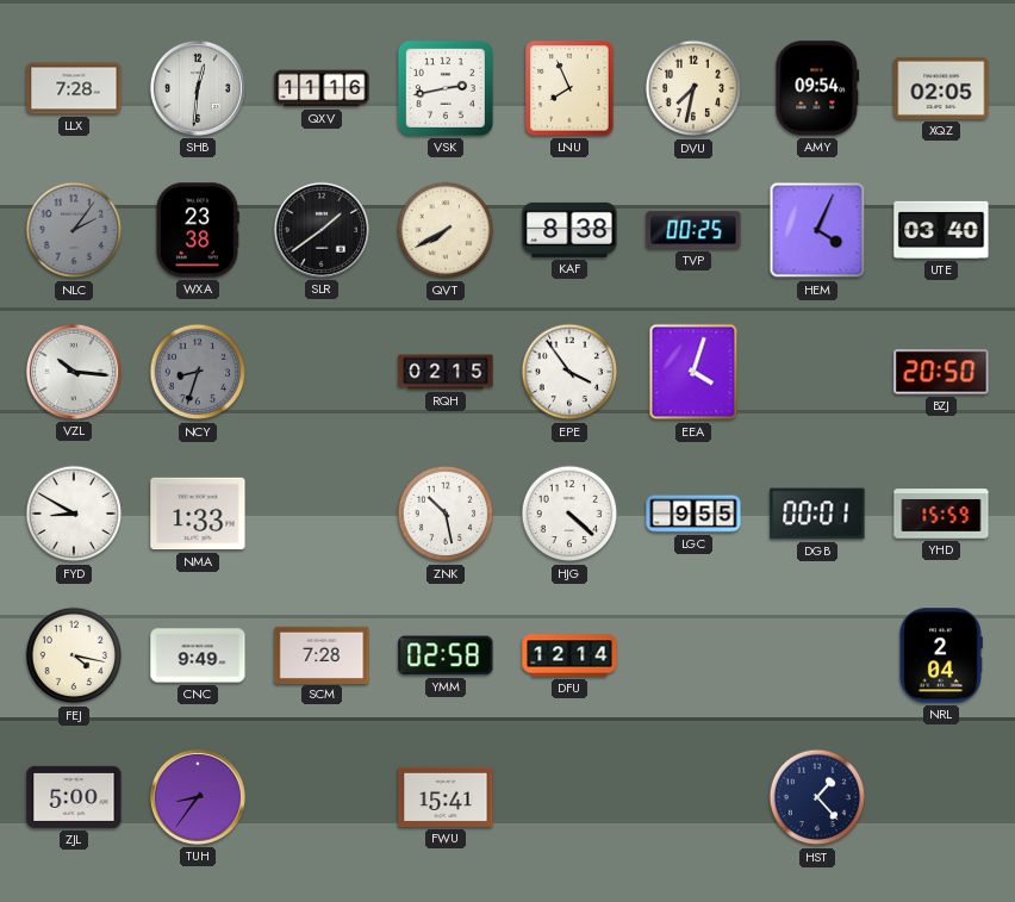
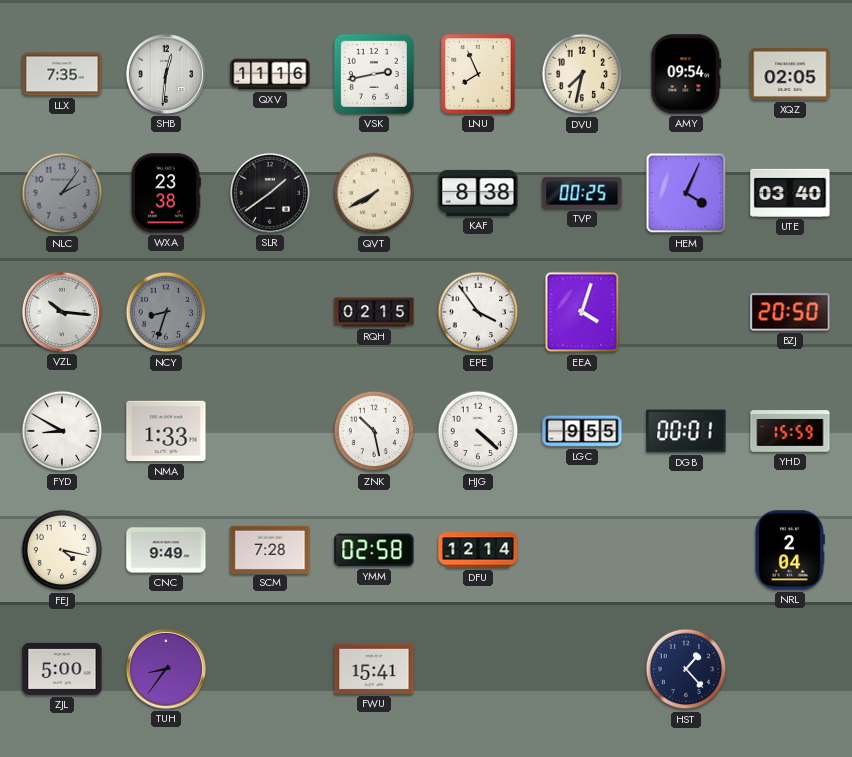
LLX: 7:28 -> 7:35
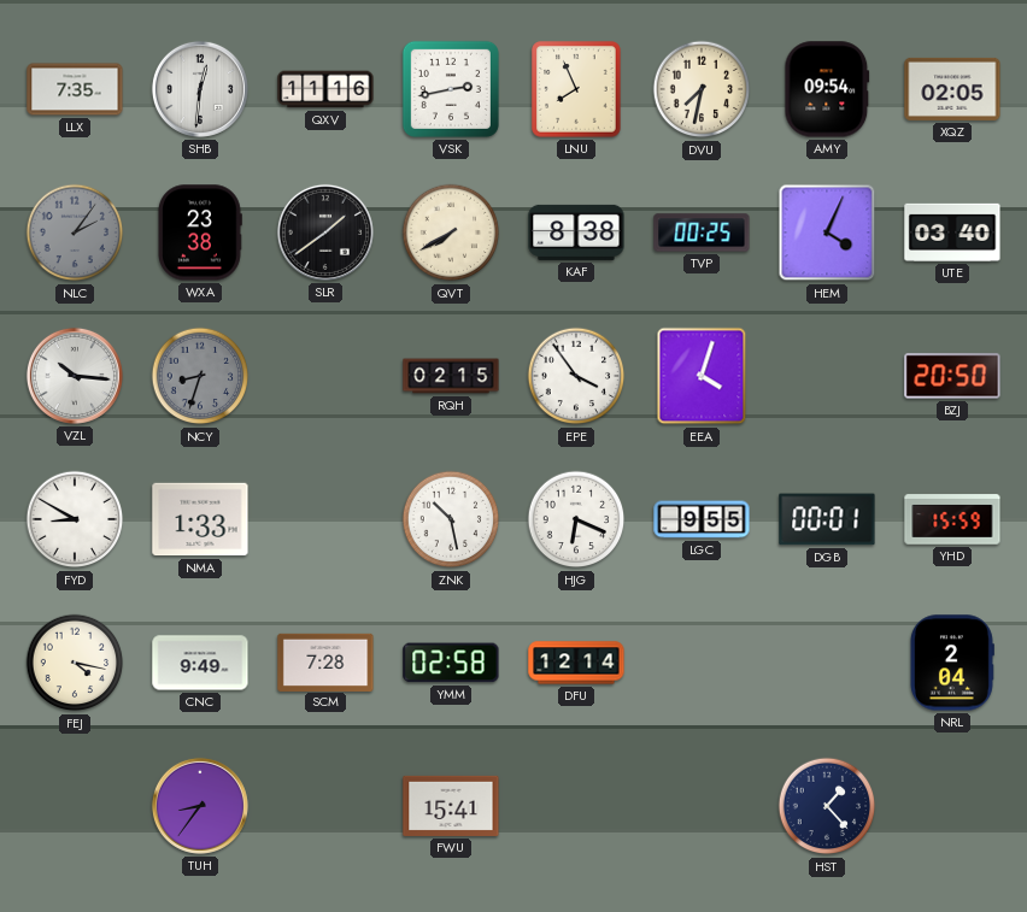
HJG: 4:22 -> 6:19
ZJL: 5:00 -> none
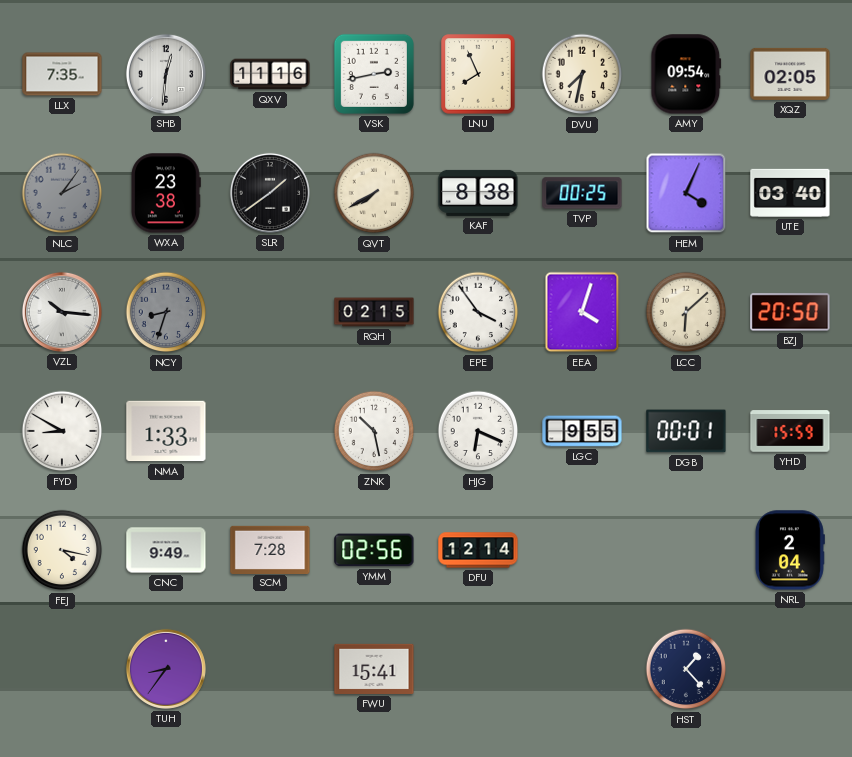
LCC: none -> 6:08
YMM: 02:58 -> 02:56
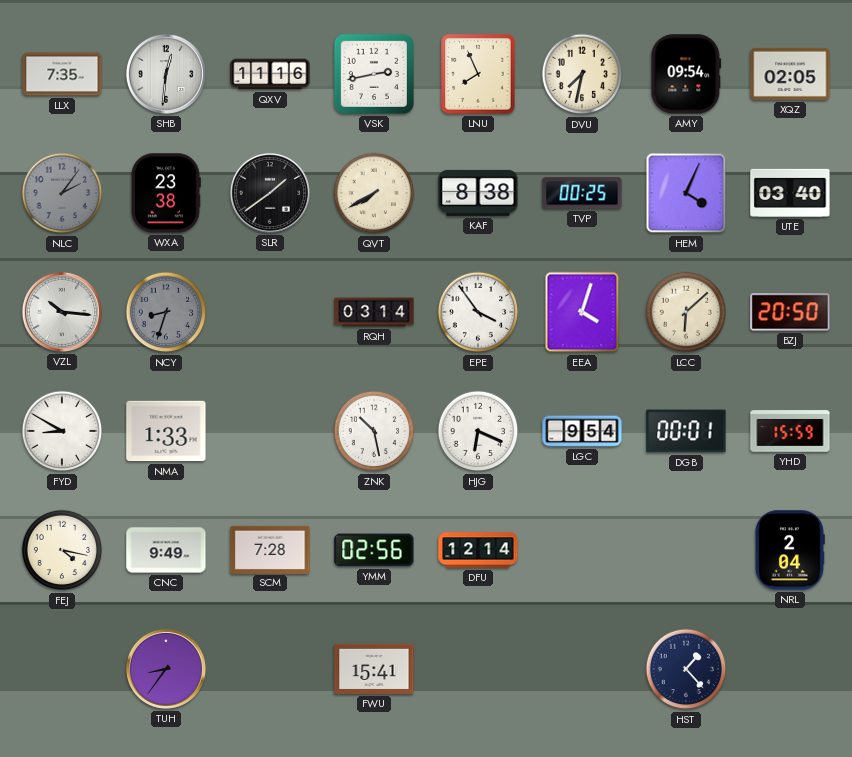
RQH: 02:15 -> 03:14
LGC: 9:55 -> 9:54
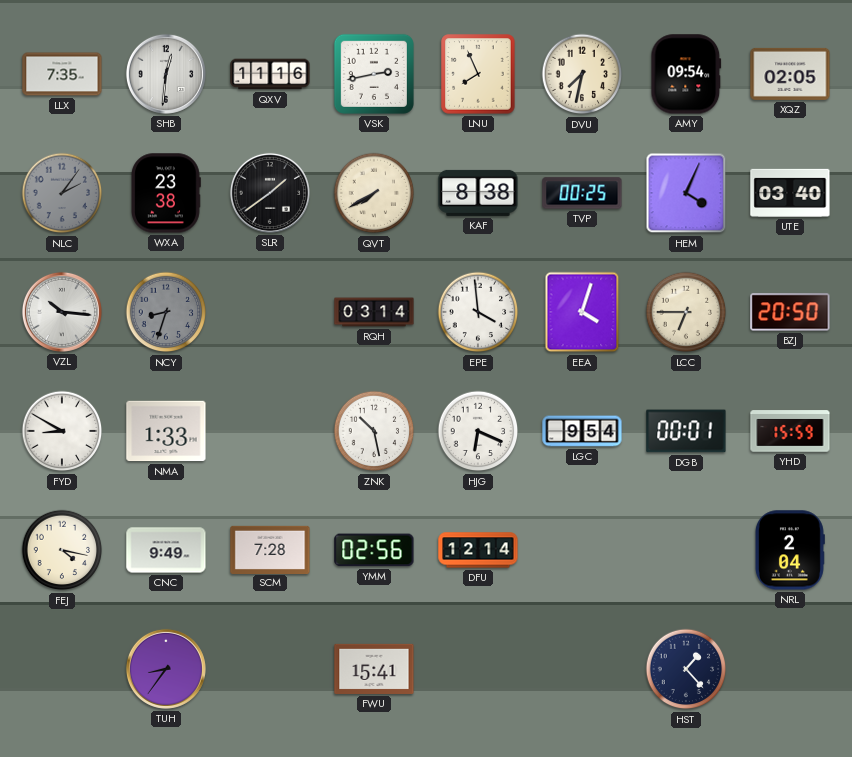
EPE: 3:54 -> 3:59
LCC: 6:08 -> 6:45
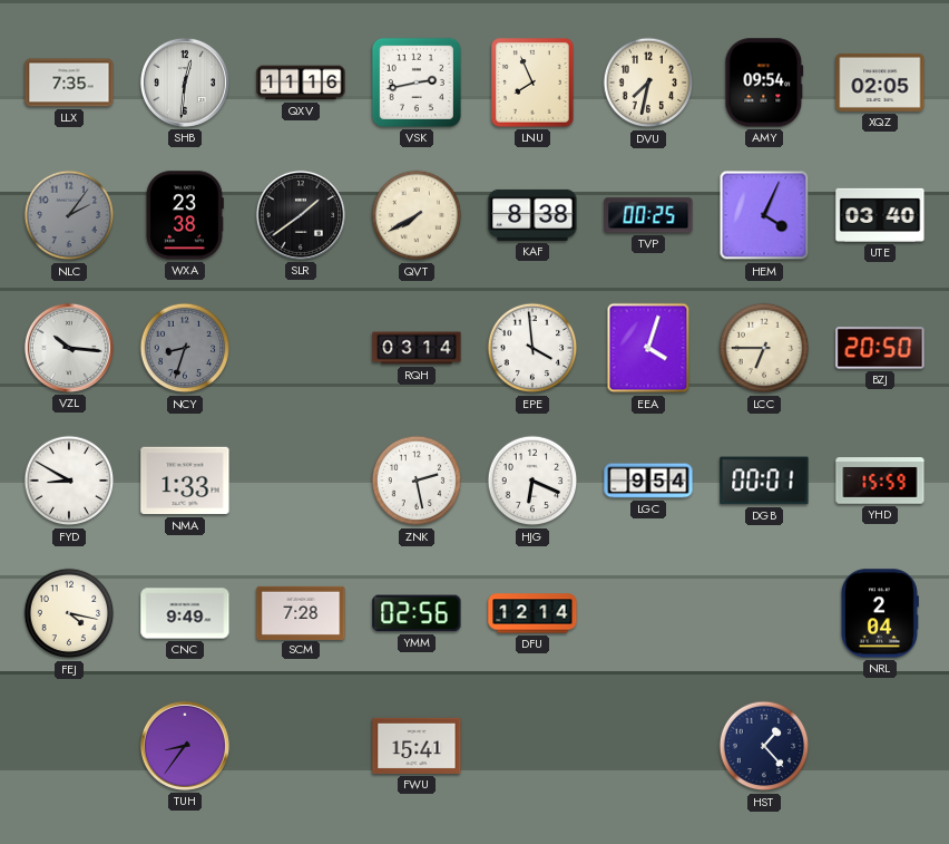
ZNK: 10:28 -> 2:28
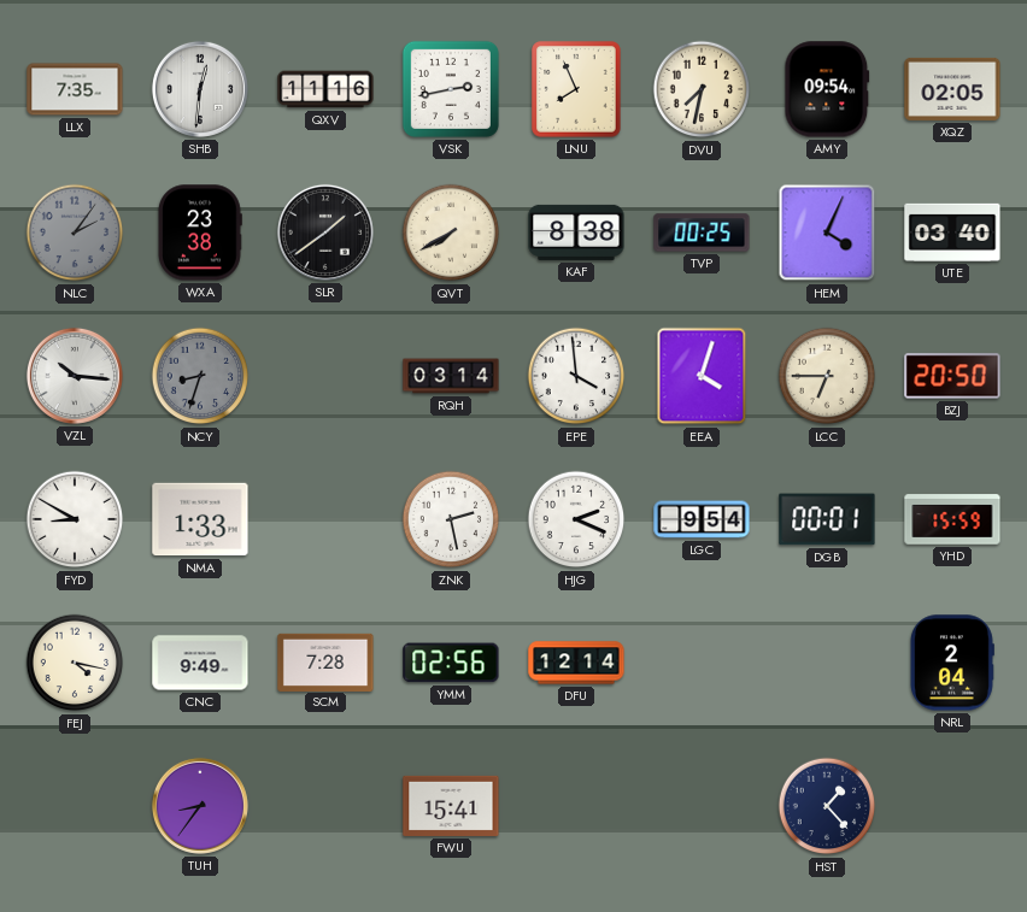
HJG: 6:19 -> 2:19
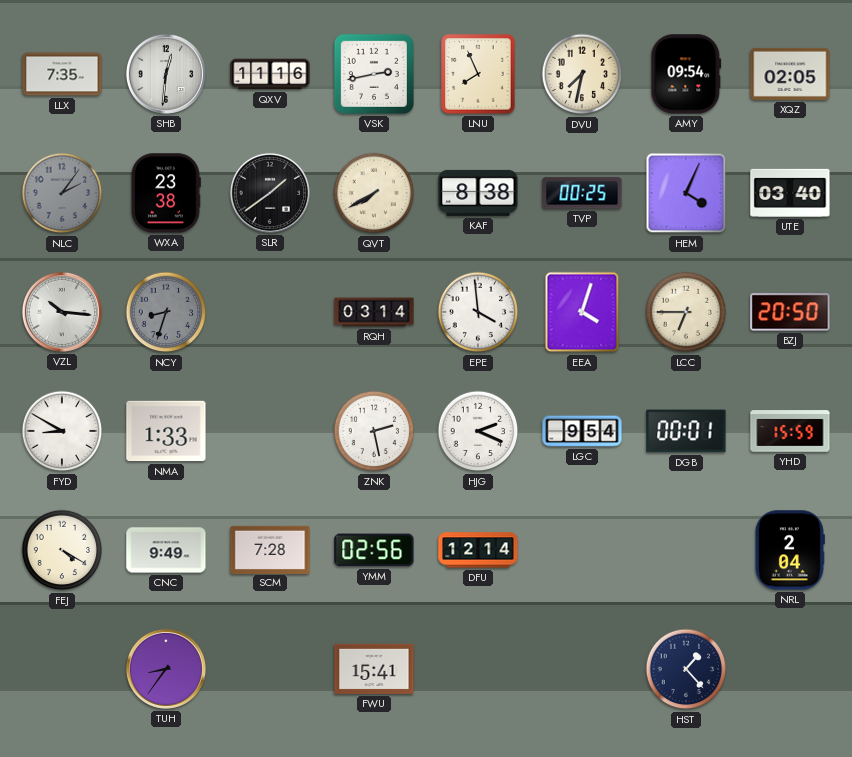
FEJ: 4:17 -> 4:20
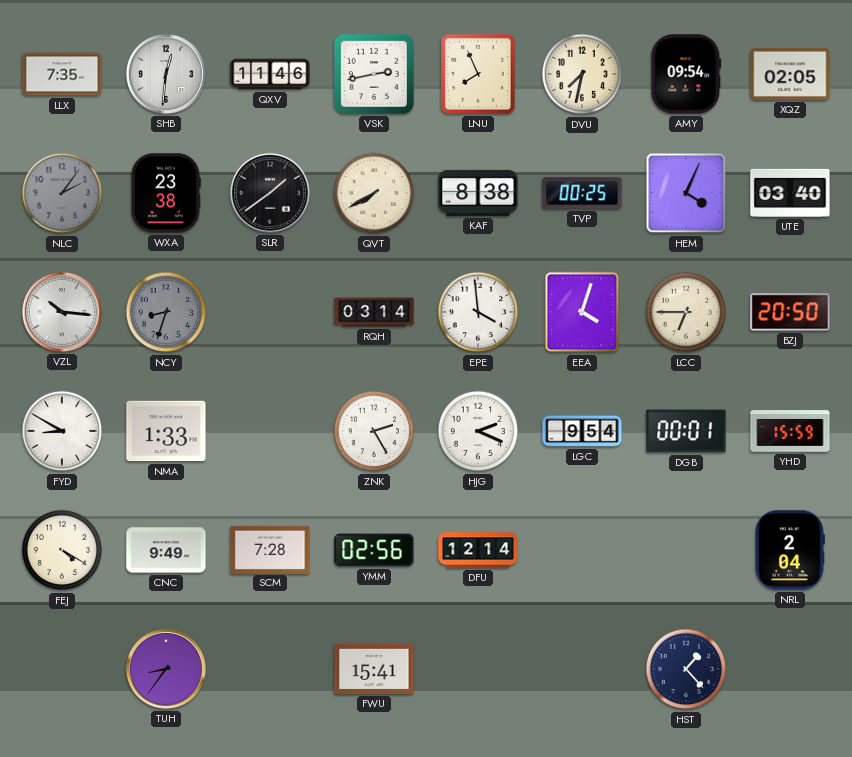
QXV: 11:16 -> 11:46
ZNK: 2:28 -> 2:25
